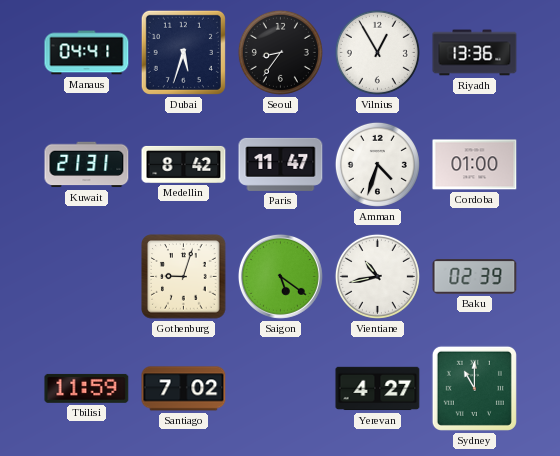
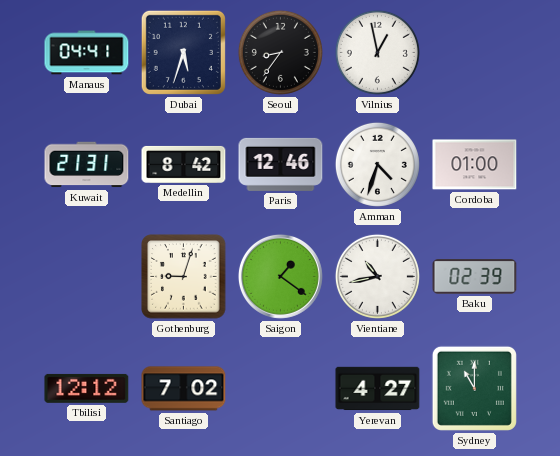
Vilnius: 12:55 -> 12:58
Riyadh: 13:36 -> none
Paris: 11:47 -> 12:46
Saigon: 5:21 -> 1:21
Tbilisi: 11:59 -> 12:12
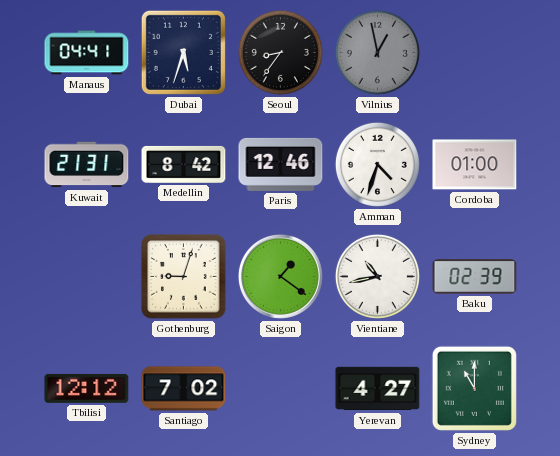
Vilnius dial: white -> grey
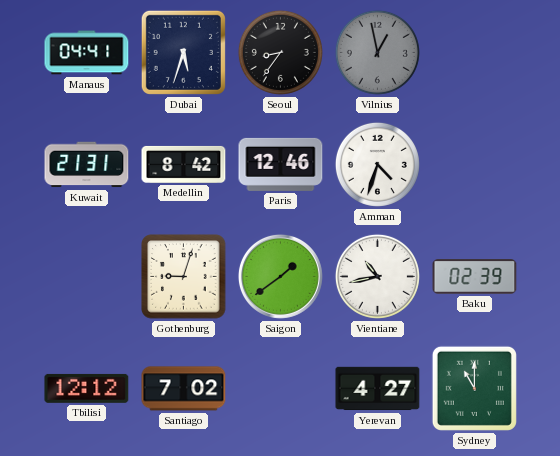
Cordoba: 01:00 -> none
Saigon: 1:21 -> 1:39
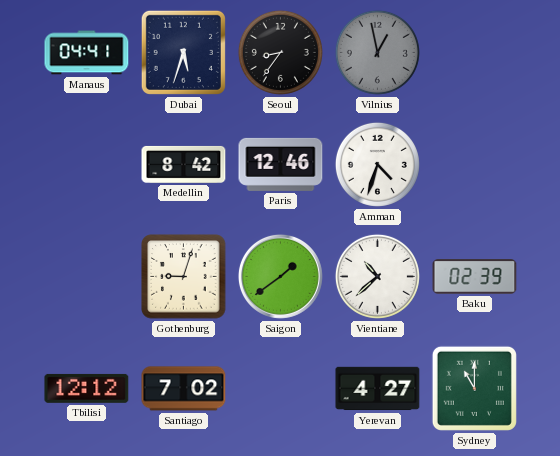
Kuwait: 21:31 -> none
Vientiane: 10:43 -> 10:38
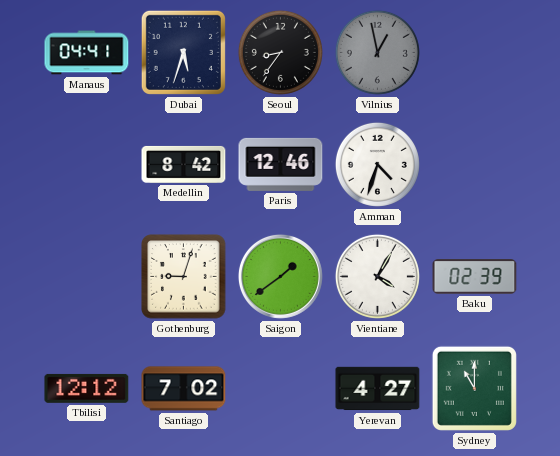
Vientiane: 10:38 -> 4:05
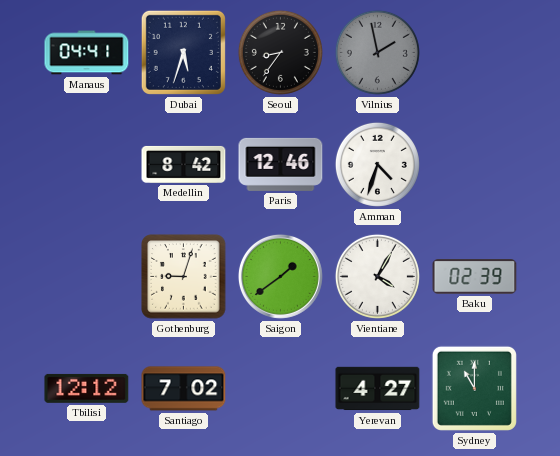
Vilnius: 12:58 -> 1:58
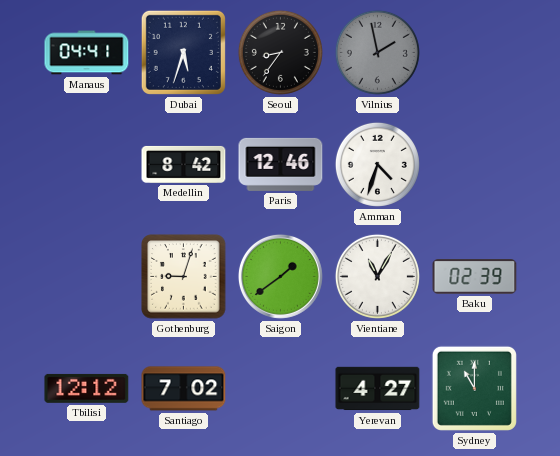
Vientiane: 4:05 -> 11:05
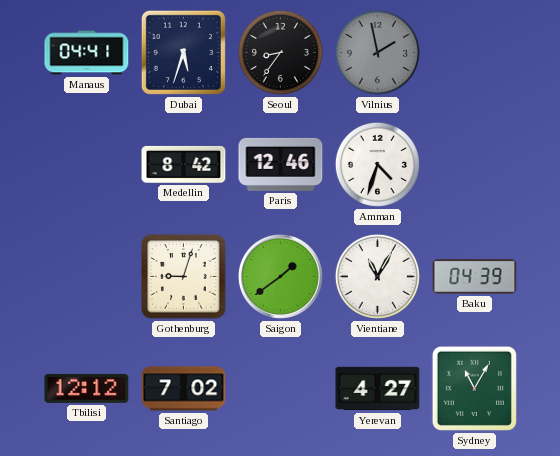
Baku: 02:39 -> 04:39
Sydney: 11:00 -> 11:05
